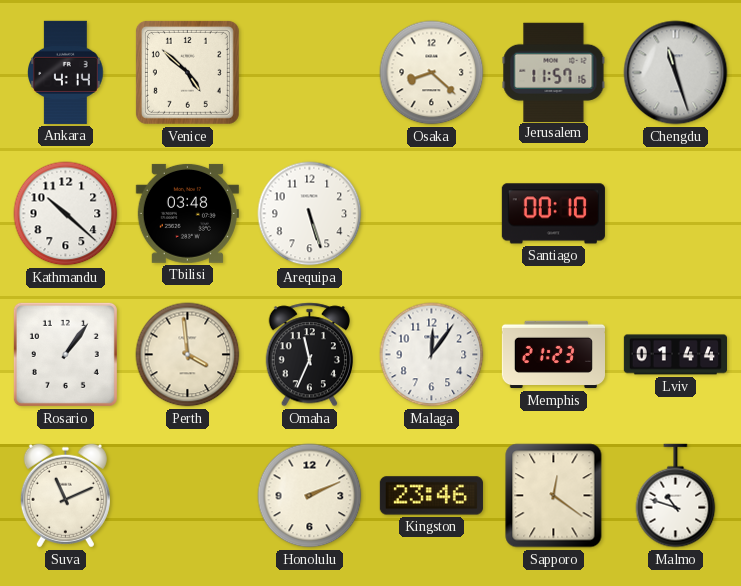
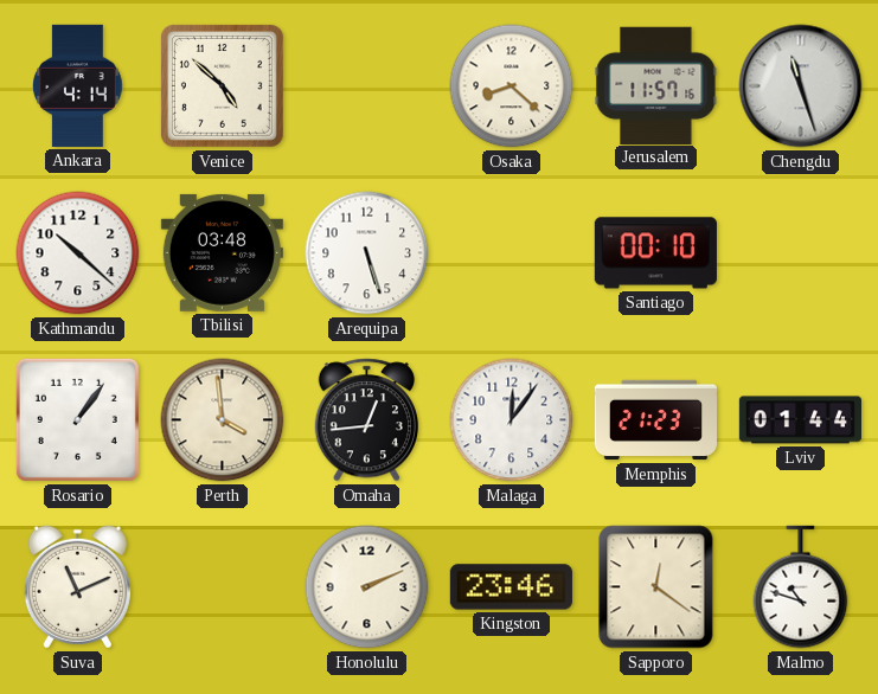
Omaha: 11:34 -> 12:44
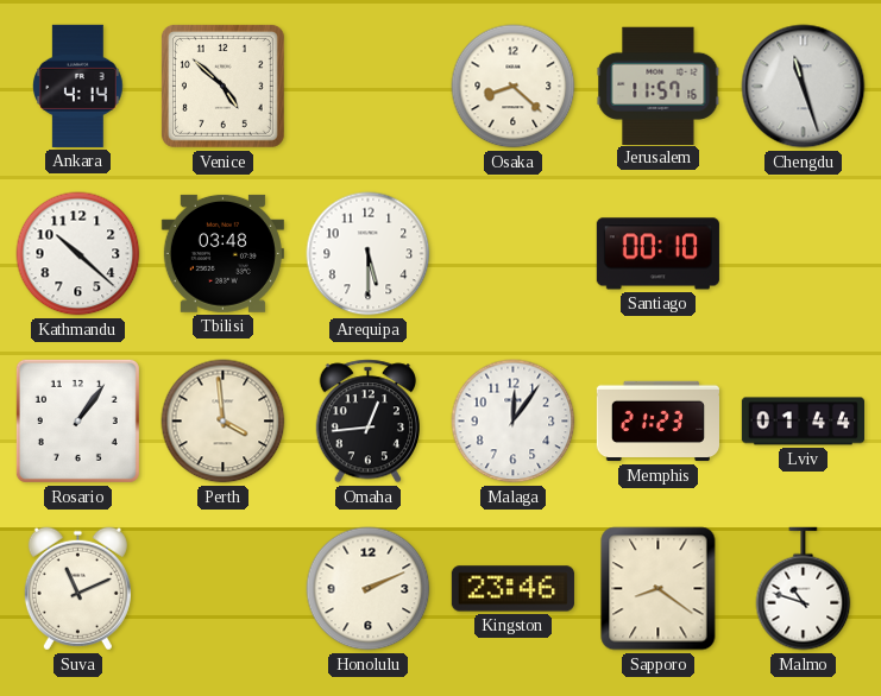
Arequipa: 5:27 -> 5:30
Sapporo: 12:21 -> 8:21
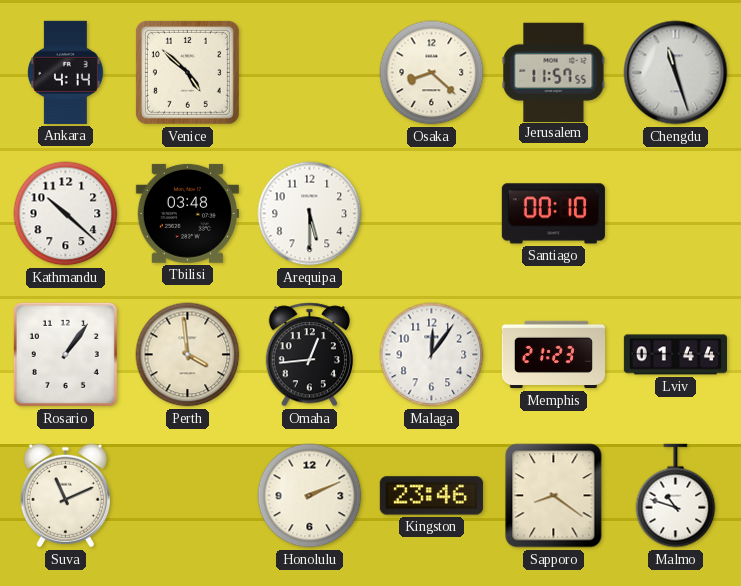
Jerusalem: 11:57:16 -> 11:57:55
